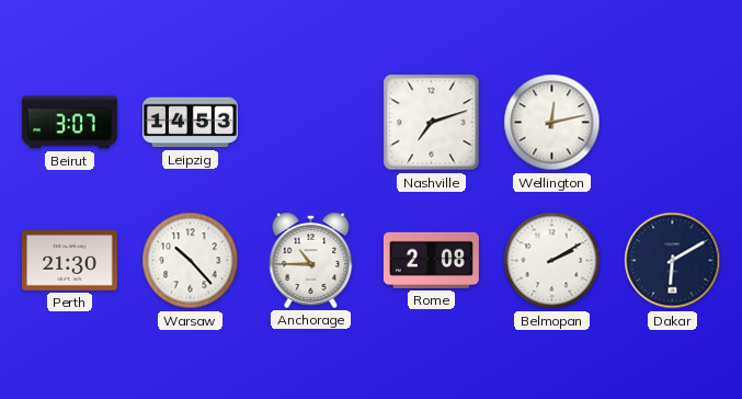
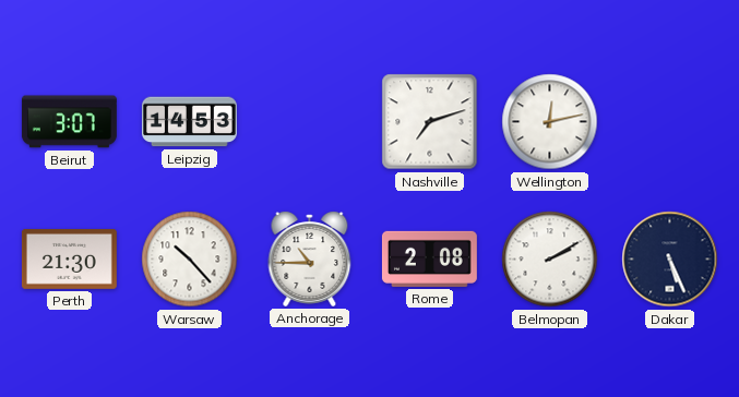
Dakar: 6:10 -> 5:26
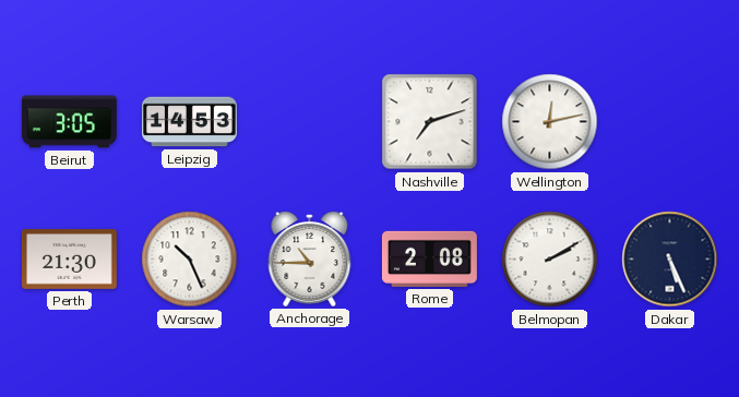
Beirut: 3:07 -> 3:05
Warsaw: 10:23 -> 10:26
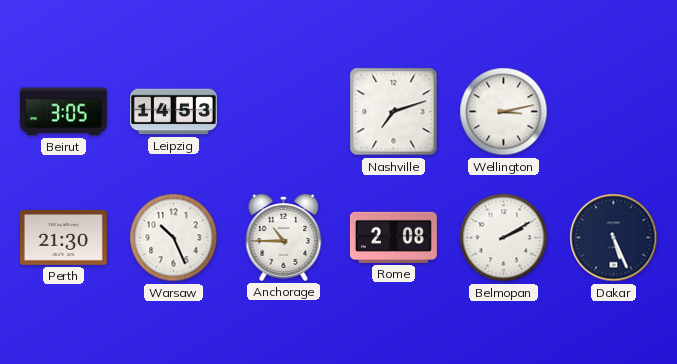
Wellington: 12:13 -> 3:13
